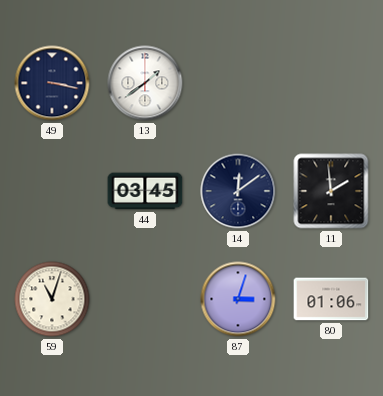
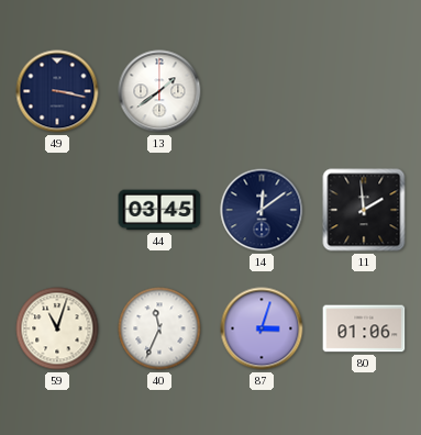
40: none -> 11:34
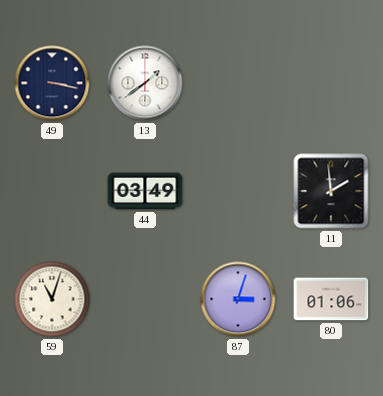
44: 03:45 -> 03:49
14: 12:09 -> none
40: 11:34 -> none
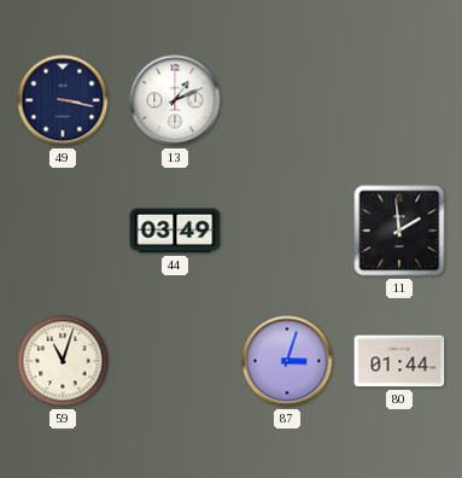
13: 1:39 -> 1:11
80: 01:06 -> 01:44
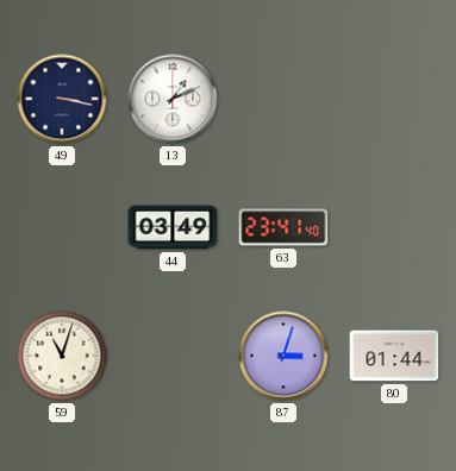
63: none -> 23:41
11: 1:59 -> none
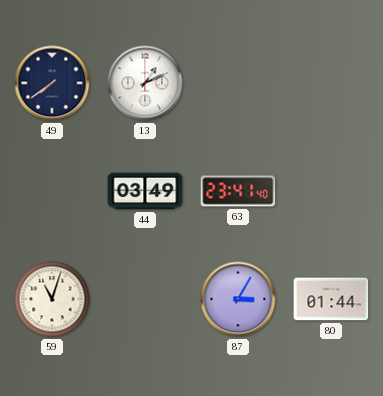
49: 3:17 -> 7:39
87: 3:03 -> 3:05
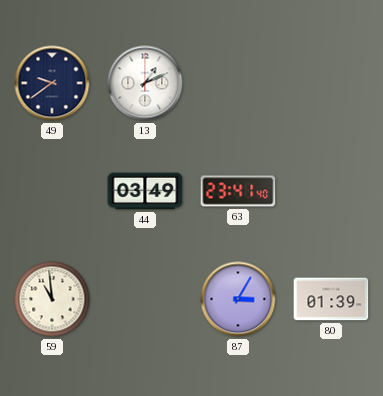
49: 7:39 -> 9:39
59: 11:03 -> 10:59
80: 01:44 -> 01:39
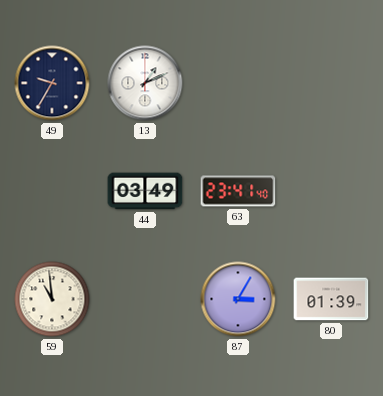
49: 9:39 -> 9:35
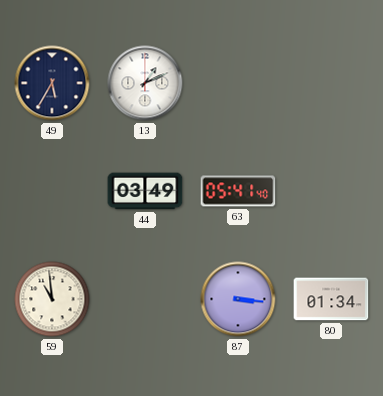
49: 9:35 -> 5:35
63: 23:41 -> 05:41
87: 3:05 -> 3:16
80: 01:39 -> 01:34
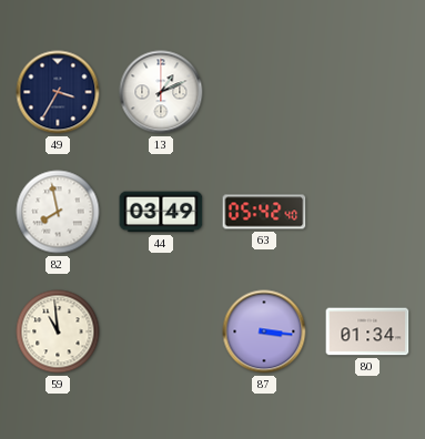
49: 5:35 -> 3:35
82: none -> 7:58
63: 05:41 -> 05:42
